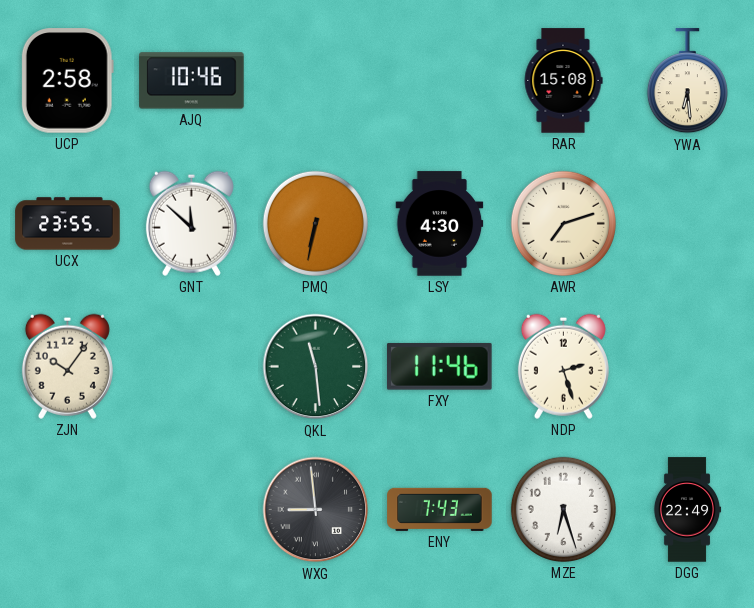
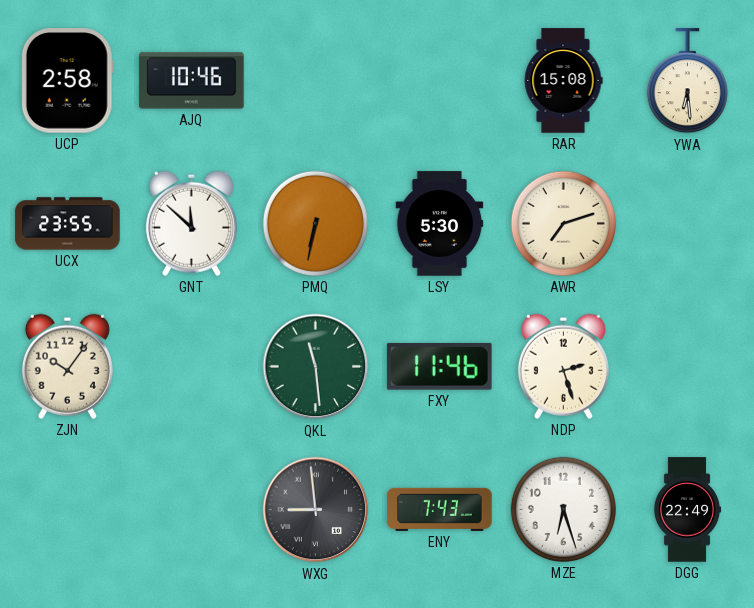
LSY: 4:30 -> 5:30
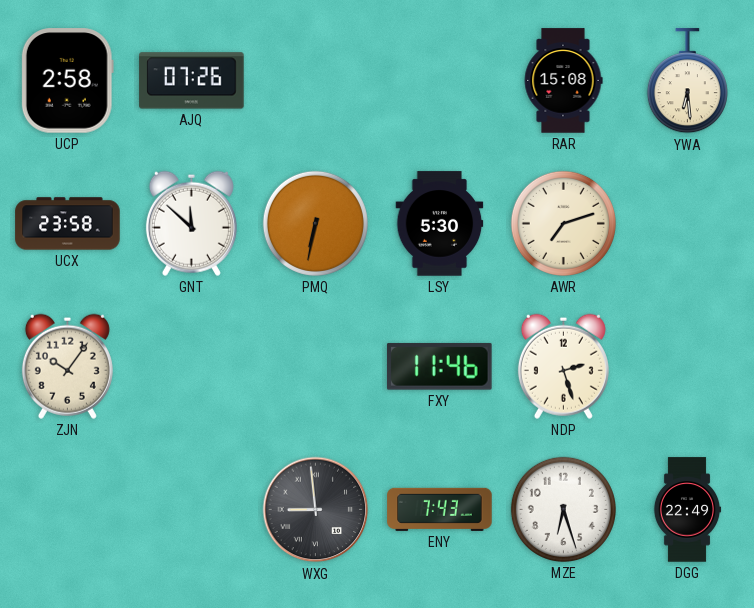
AJQ: 10:46 -> 07:26
UCX: 23:55 -> 23:58
QKL: 11:29 -> none
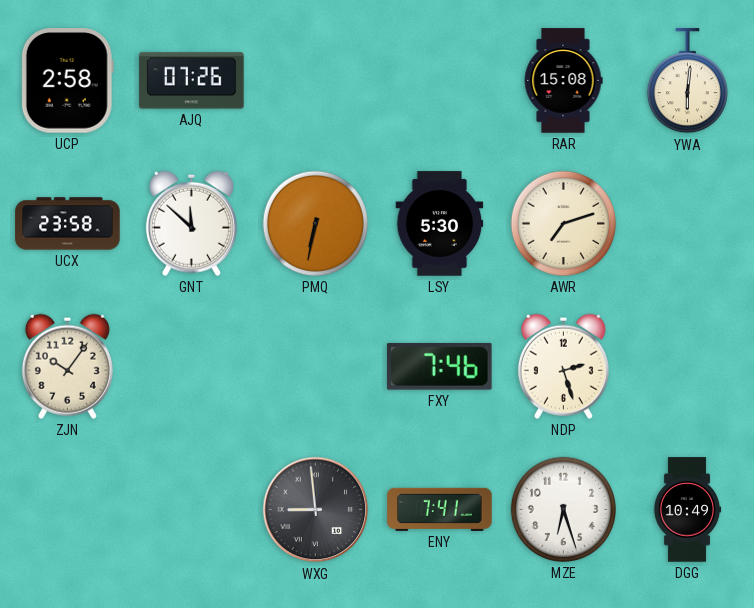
YWA: 6:29 -> 6:01
FXY: 11:46 -> 7:46
ENY: 7:43 -> 7:41
DGG: 22:49 -> 10:49
